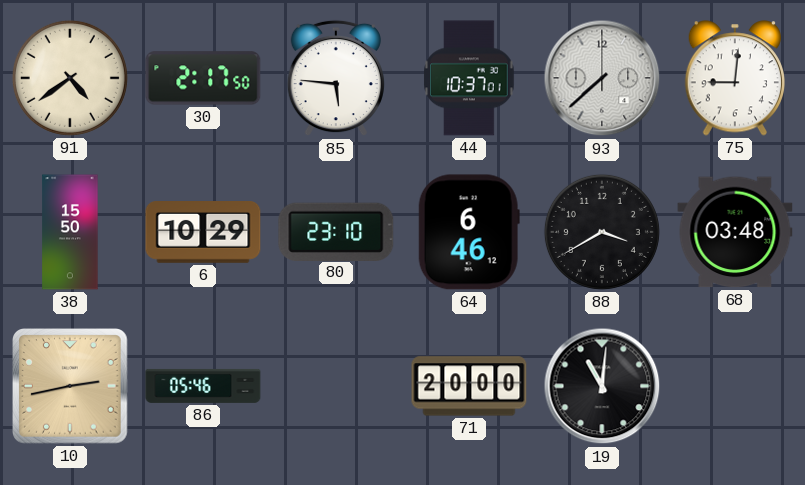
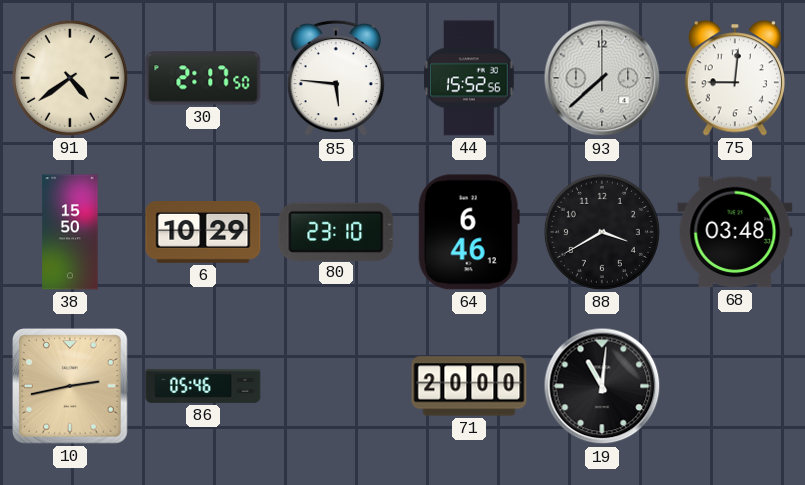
44: 10:37 -> 15:52
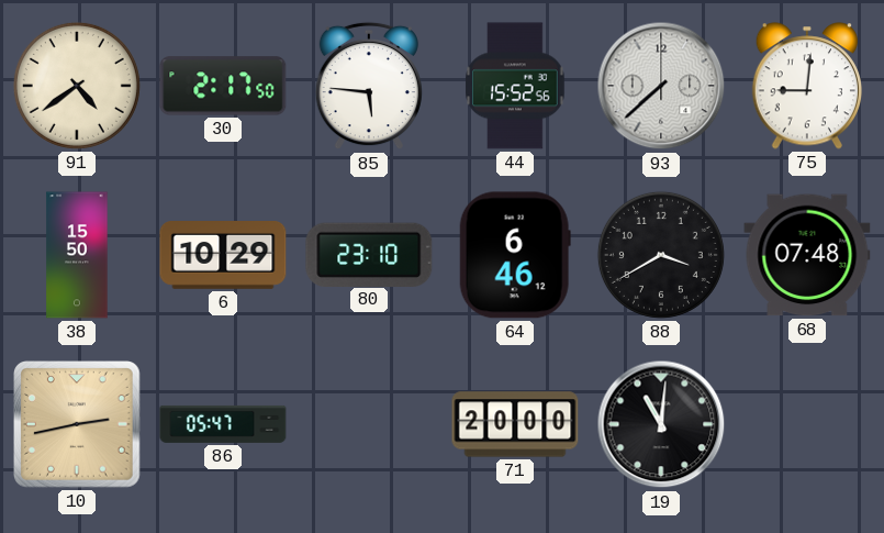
68: 03:48 -> 07:48
86: 05:46 -> 05:47
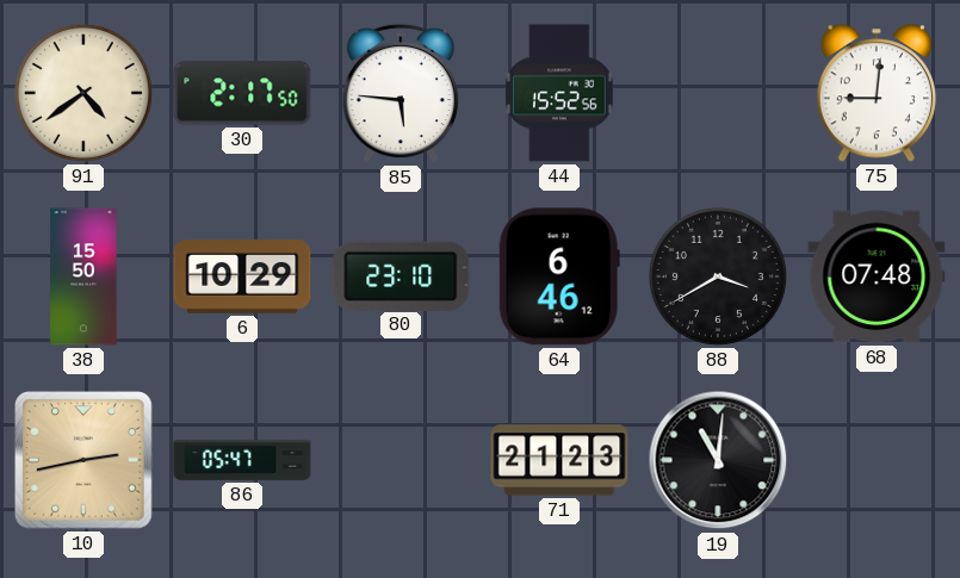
93: 7:38 -> none
71: 20:00 -> 21:23
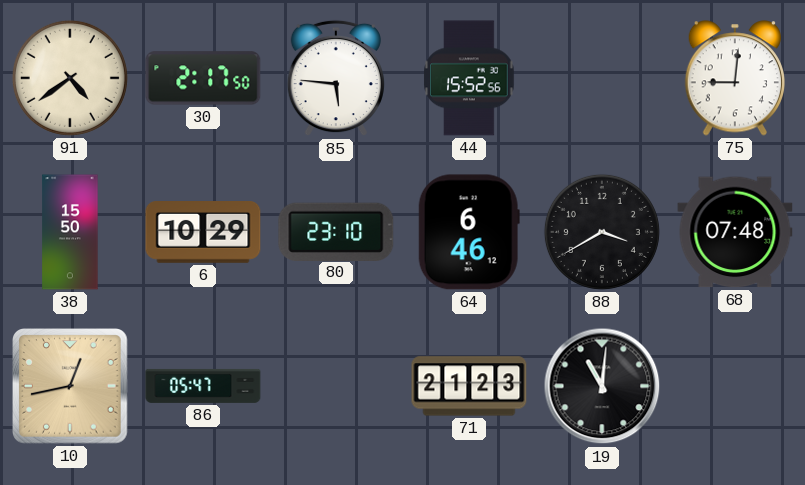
10: 2:43 -> 12:43
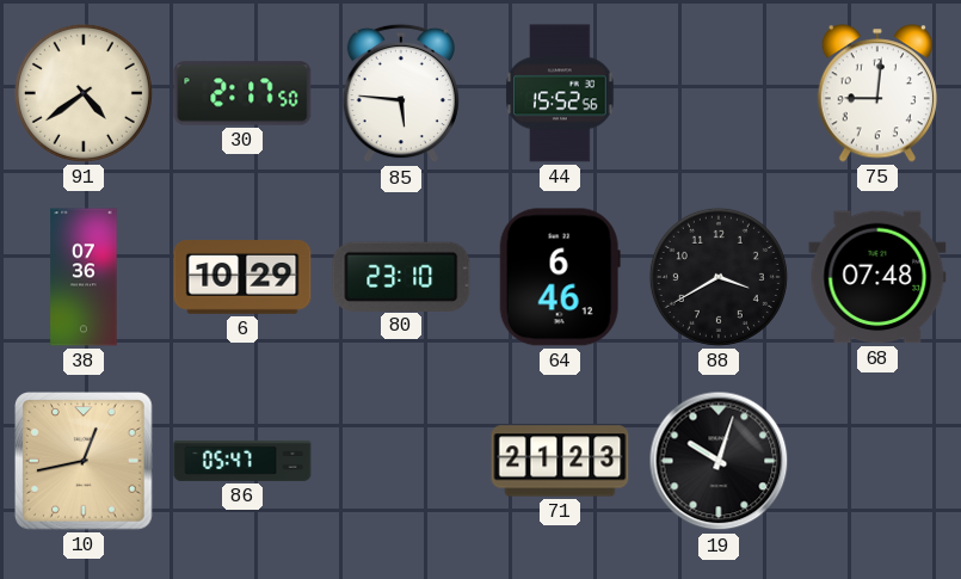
38: 15:50 -> 07:36
19: 11:01 -> 10:03
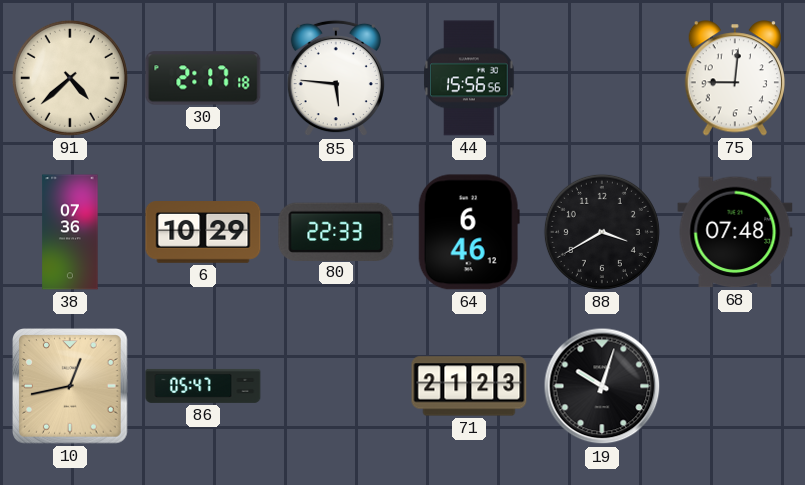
91: 4:39 -> 4:38
30: 2:17:50 -> 2:17:18
44: 15:52 -> 15:56
80: 23:10 -> 22:33
